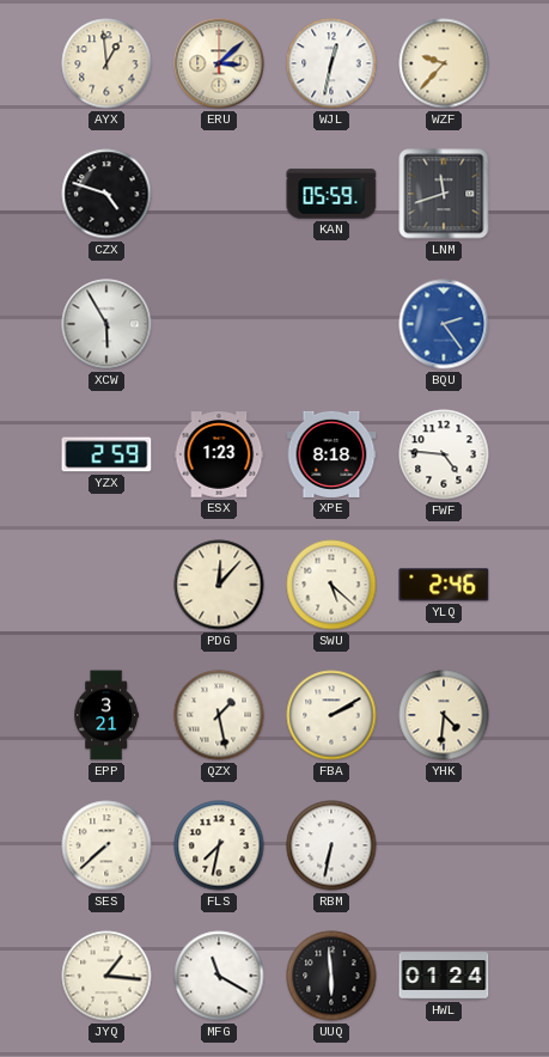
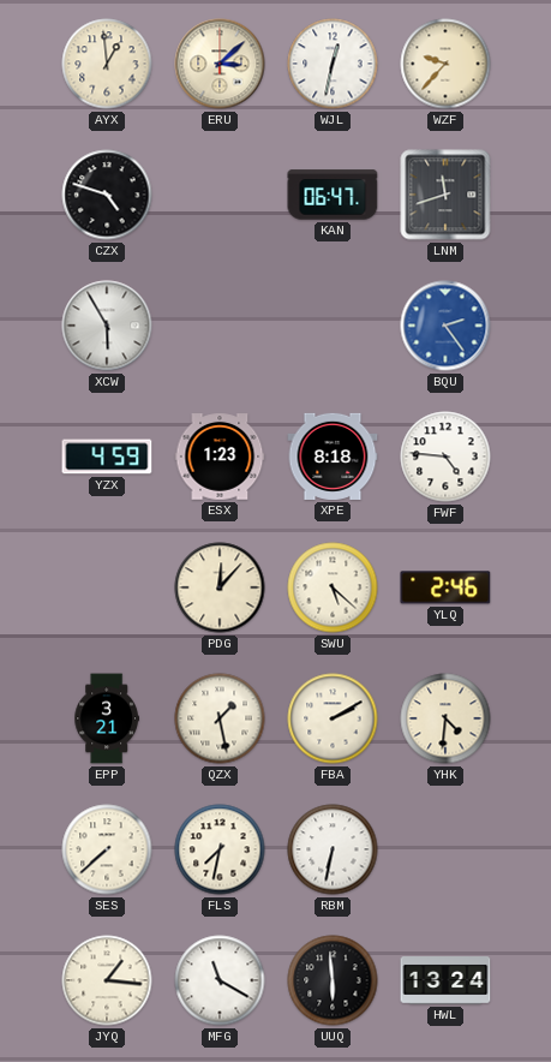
KAN: 05:59 -> 06:47
YZX: 2:59 -> 4:59
HWL: 01:24 -> 13:24
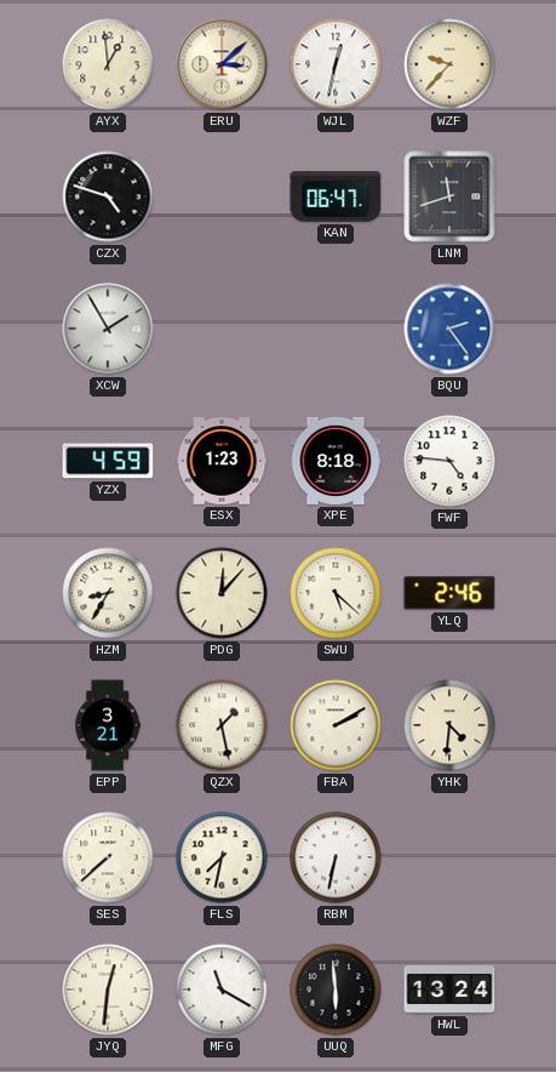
XCW: 5:55 -> 1:55
HZM: none -> 8:35
JYQ: 1:16 -> 12:31
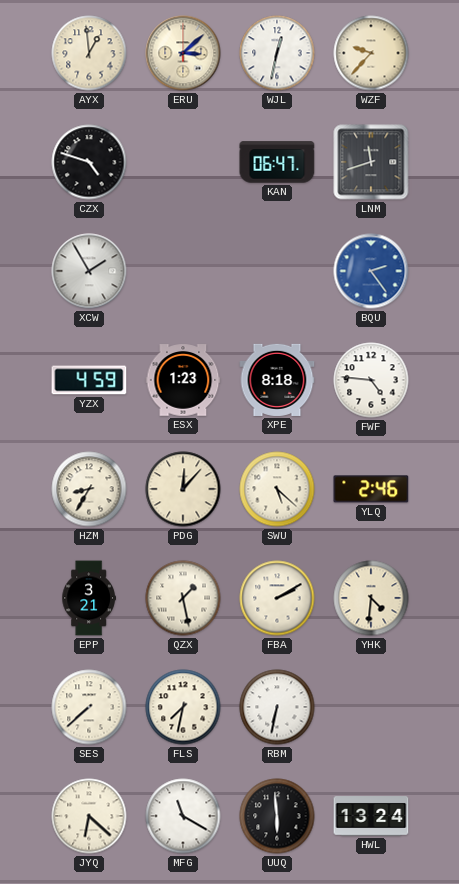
JYQ: 12:31 -> 6:22
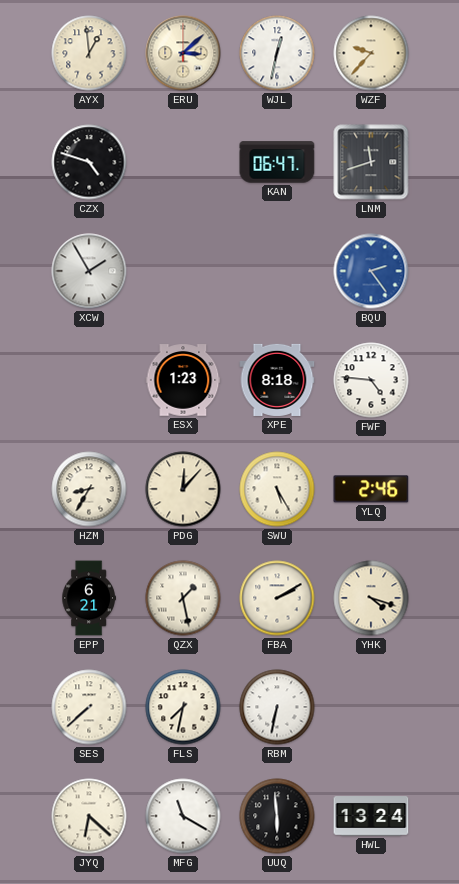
YZX: 4:59 -> none
SWU: 5:22 -> 5:25
EPP: 3:21 -> 6:21
YHK: 4:31 -> 4:18
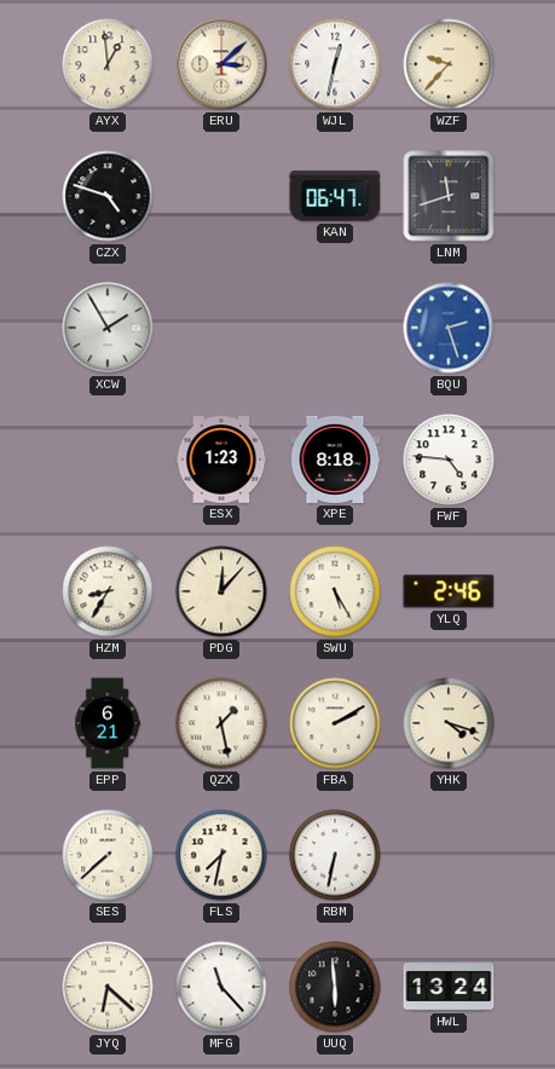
BQU: 2:24 -> 2:27
MFG: 11:20 -> 11:23
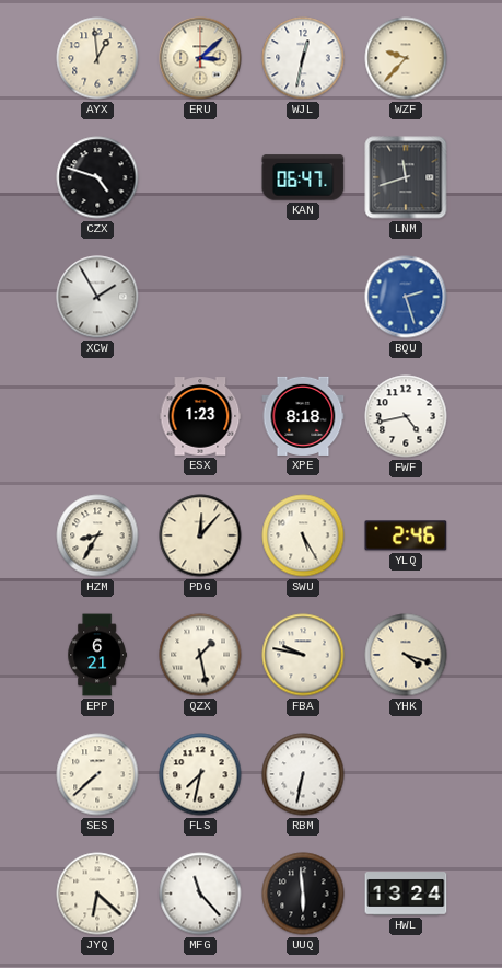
FWF: 4:46 -> 4:43
FBA: 2:10 -> 9:47
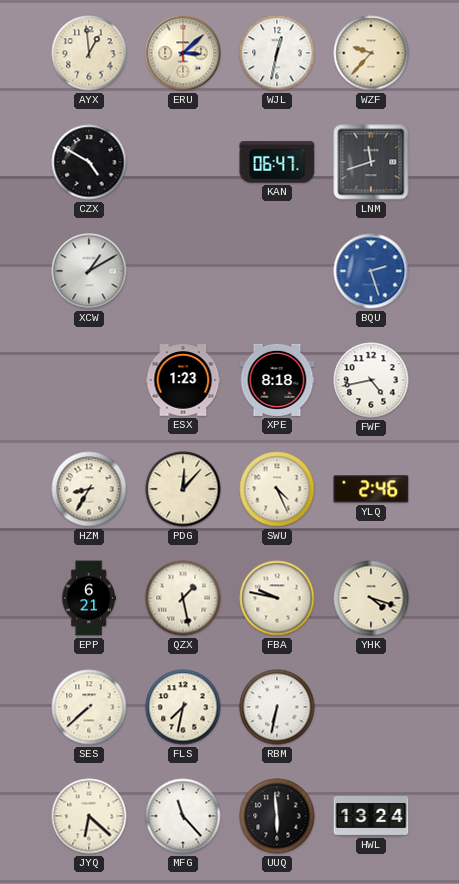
CZX: 4:48 -> 4:50
XCW: 1:55 -> 1:10
SWU: 5:25 -> 4:26
